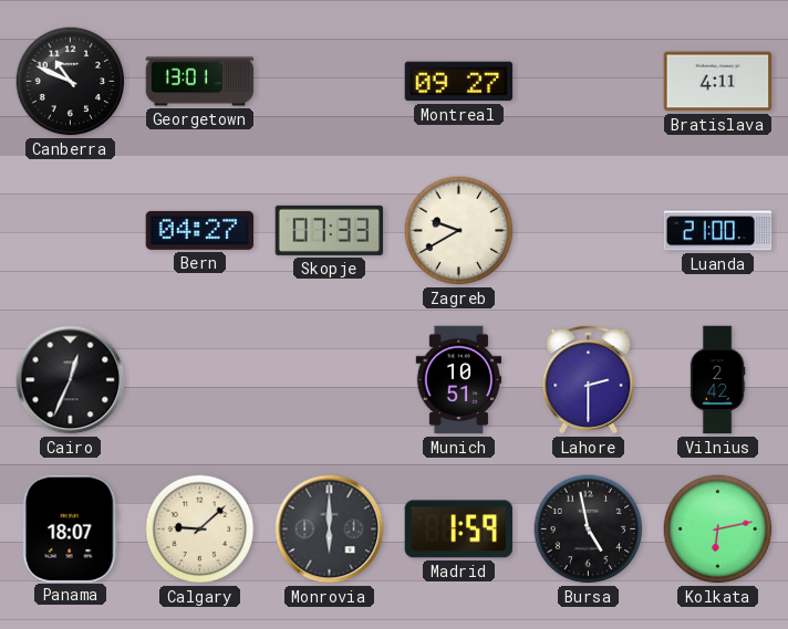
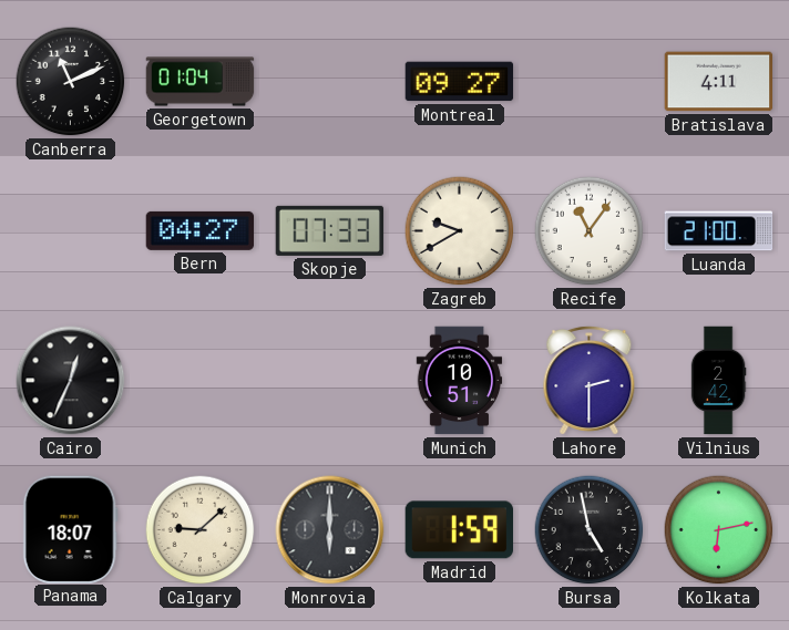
Canberra: 10:49 -> 11:11
Georgetown: 13:01 -> 01:04
Recife: none -> 11:06
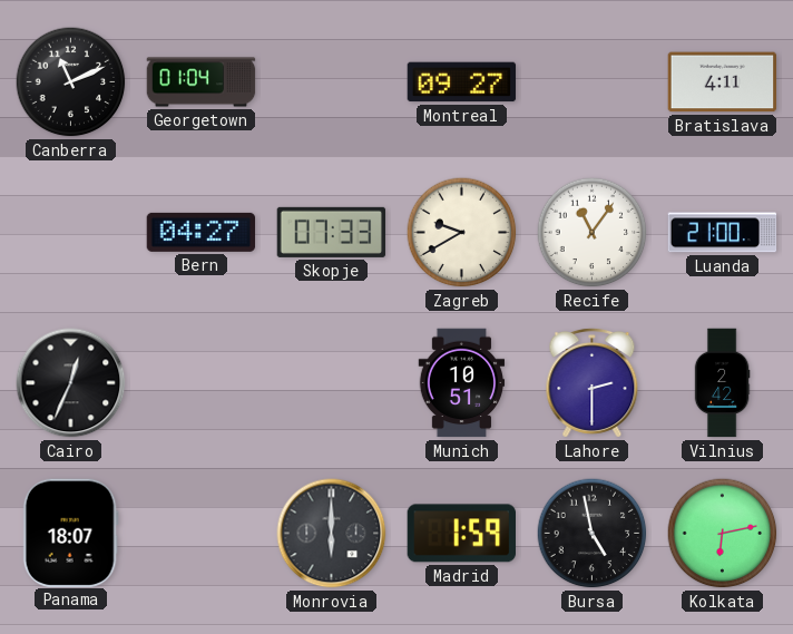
Calgary: 9:08 -> none
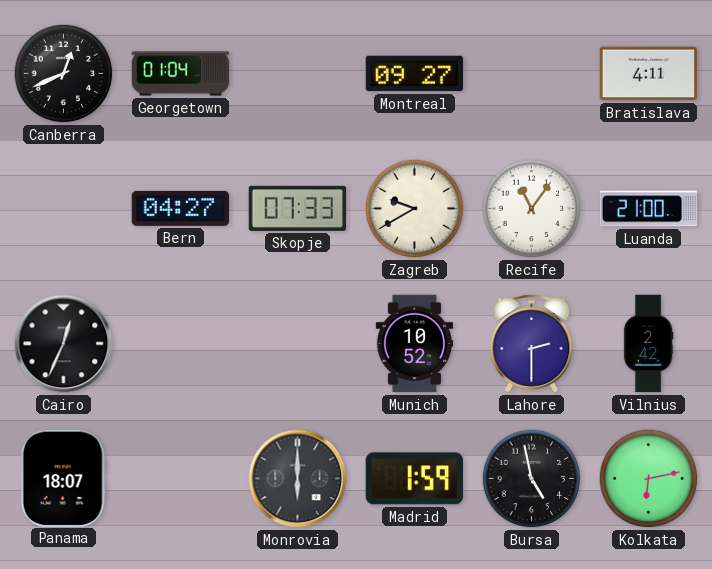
Canberra: 11:11 -> 12:41
Munich: 10:51 -> 10:52
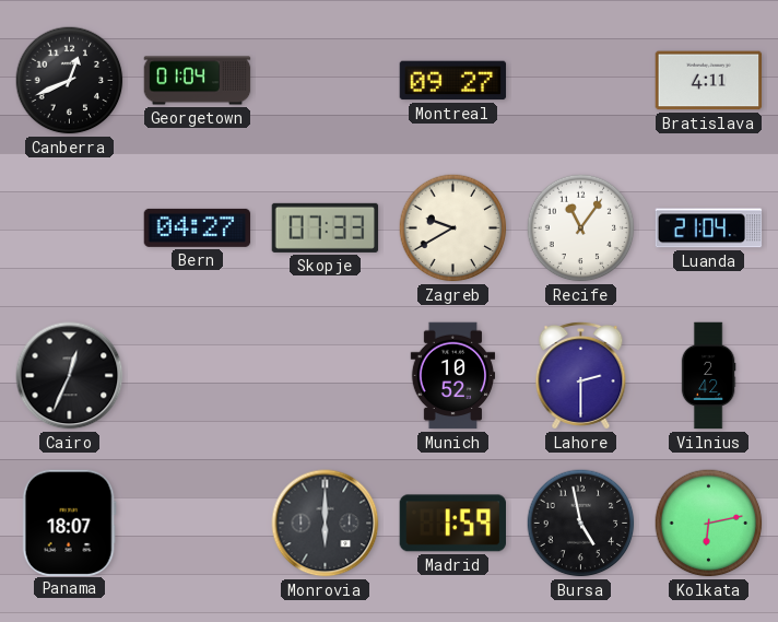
Luanda: 21:00 -> 21:04
